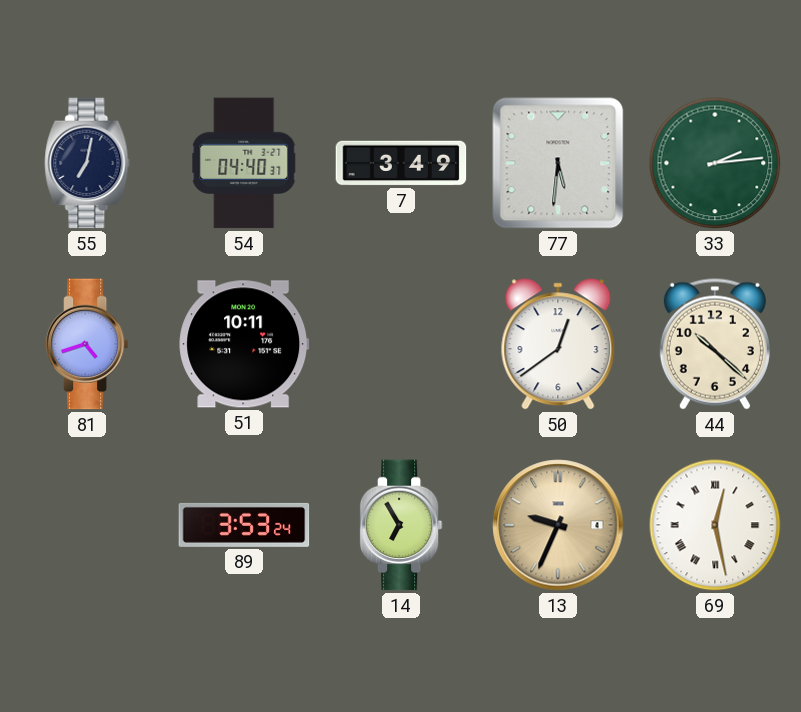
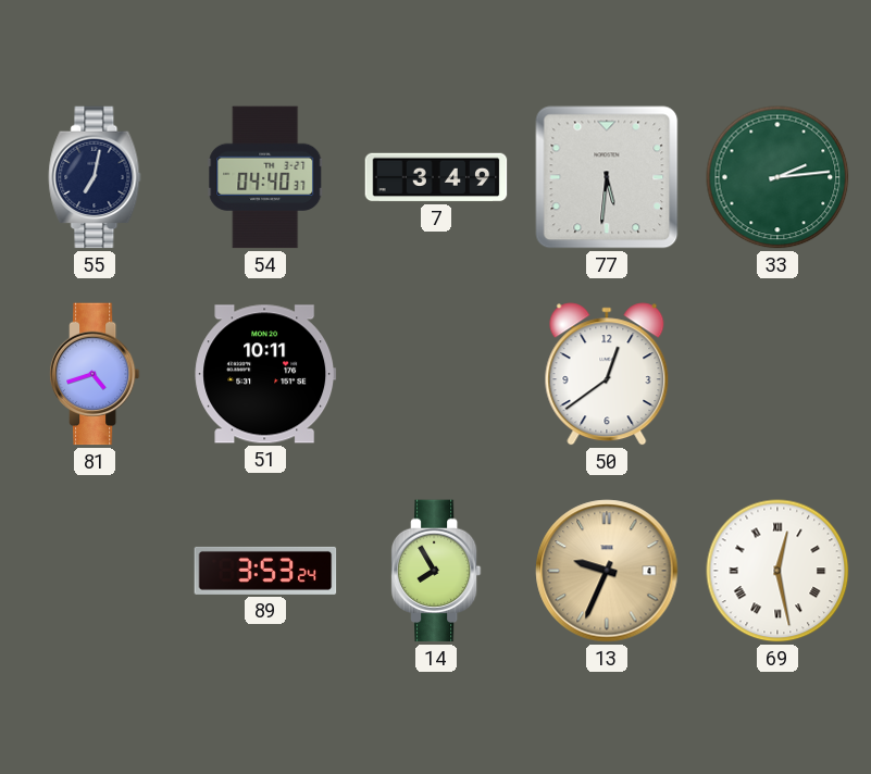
44: 10:22 -> none
14: 6:55 -> 7:55
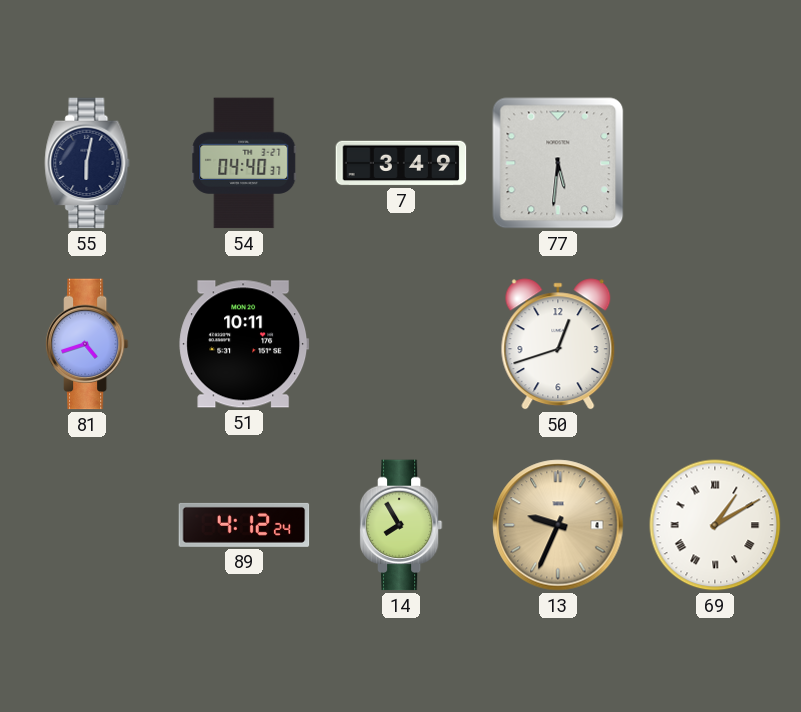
55: 7:02 -> 6:02
33: 2:14 -> none
50: 12:39 -> 12:42
89: 3:53 -> 4:12
69: 12:28 -> 1:10
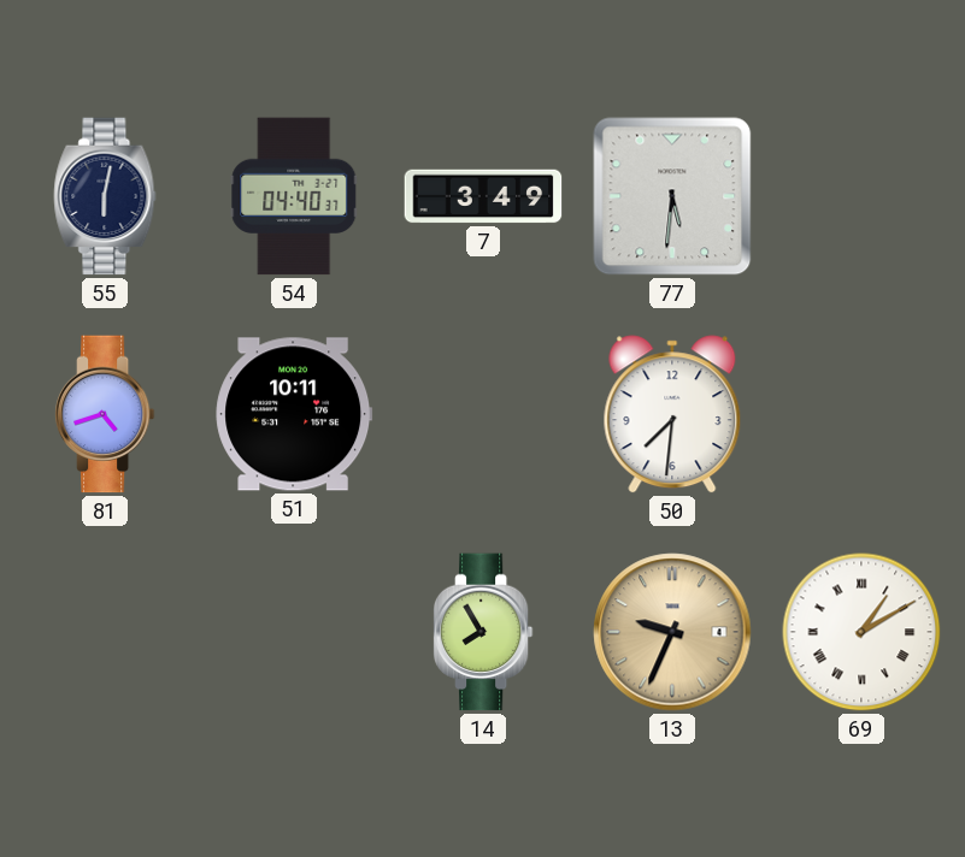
50: 12:42 -> 7:31
89: 4:12 -> none
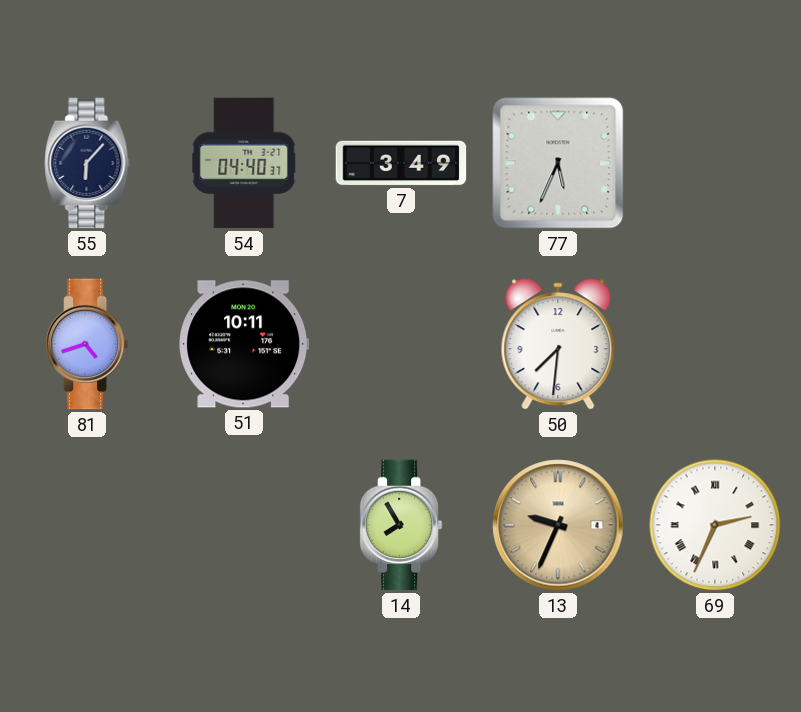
55: 6:02 -> 6:07
77: 5:31 -> 5:34
69: 1:10 -> 2:34
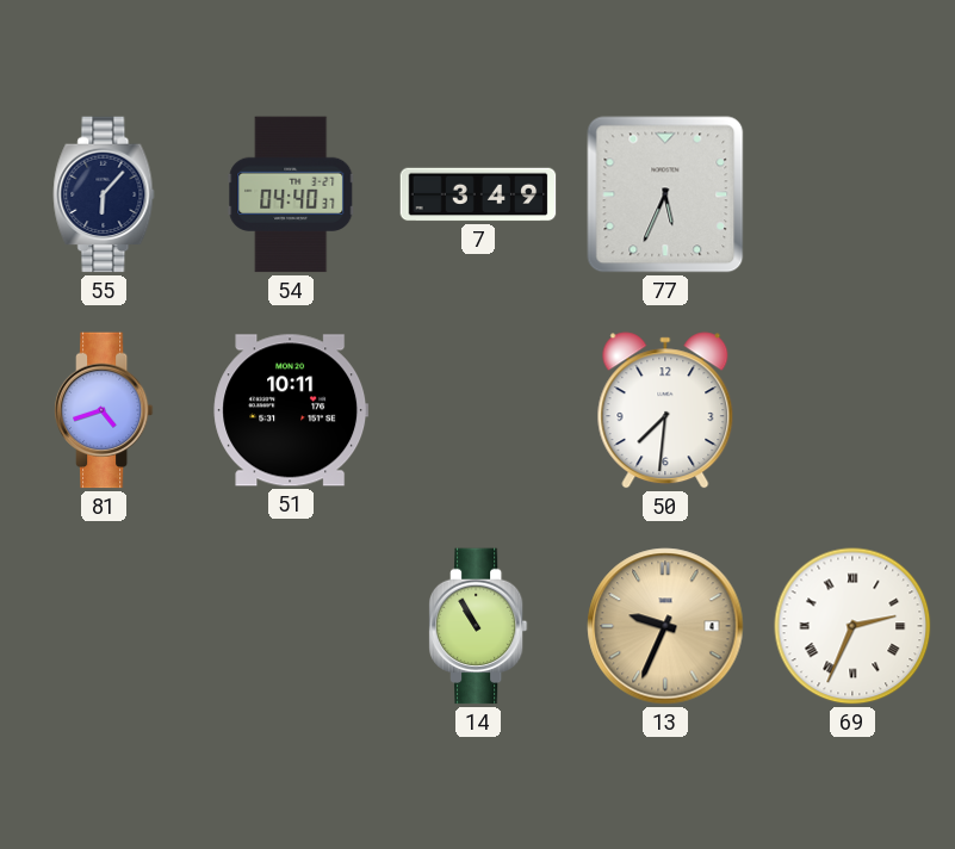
14: 7:55 -> 10:55
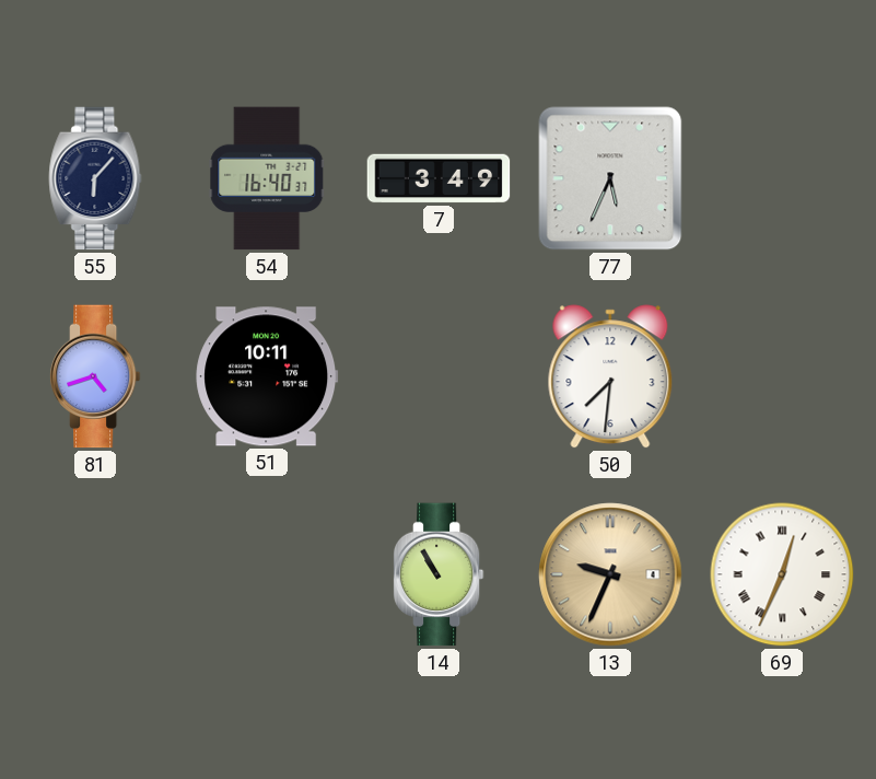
54: 04:40 -> 16:40
69: 2:34 -> 12:34
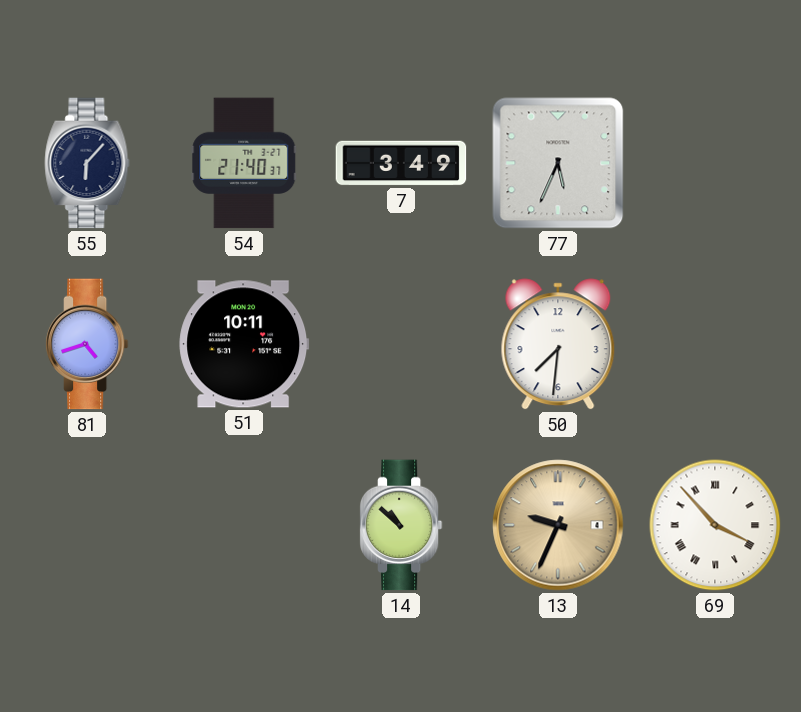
54: 16:40 -> 21:40
14: 10:55 -> 10:52
69: 12:34 -> 3:53
